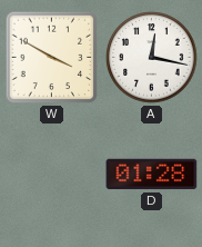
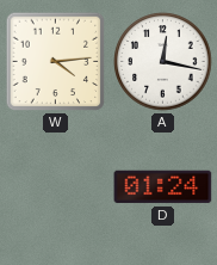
W: 3:50 -> 4:14
D: 01:28 -> 01:24
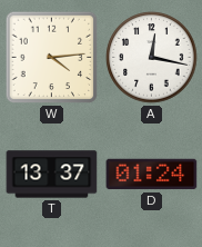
T: none -> 13:37
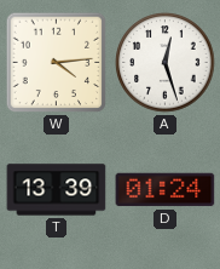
A: 12:17 -> 12:27
T: 13:37 -> 13:39
